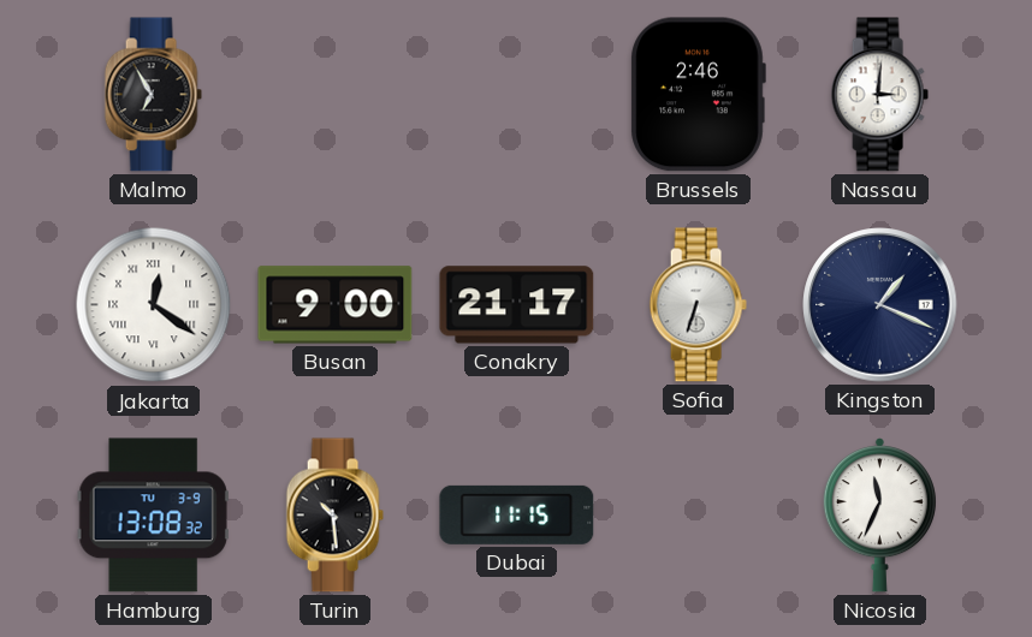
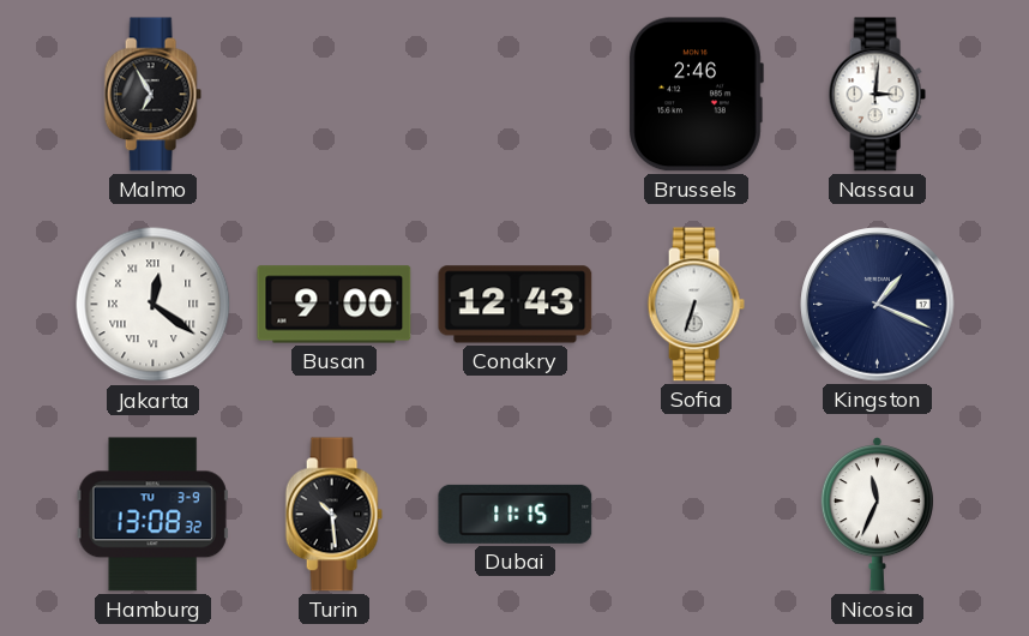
Conakry: 21:17 -> 12:43
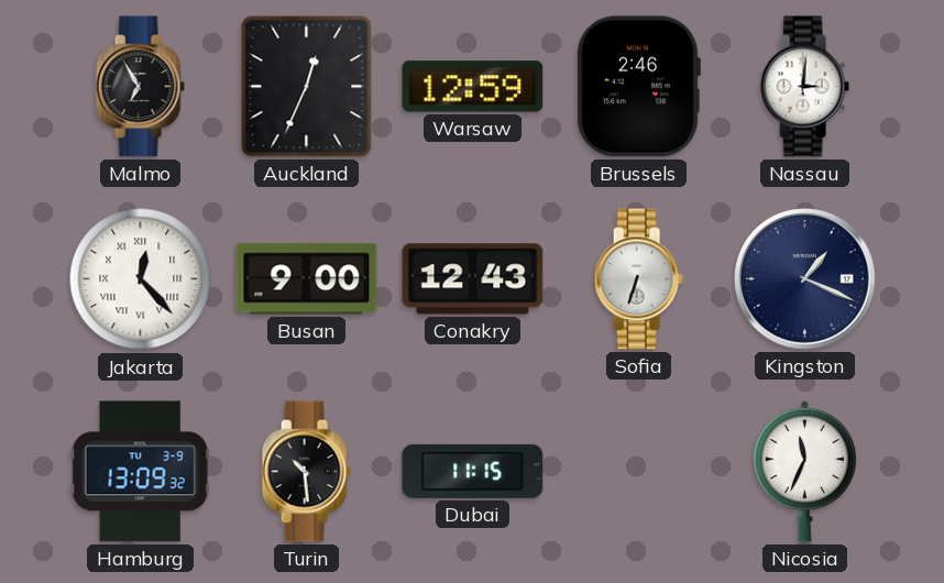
Auckland: none -> 12:34
Warsaw: none -> 12:59
Jakarta: 12:21 -> 12:23
Hamburg: 13:08 -> 13:09
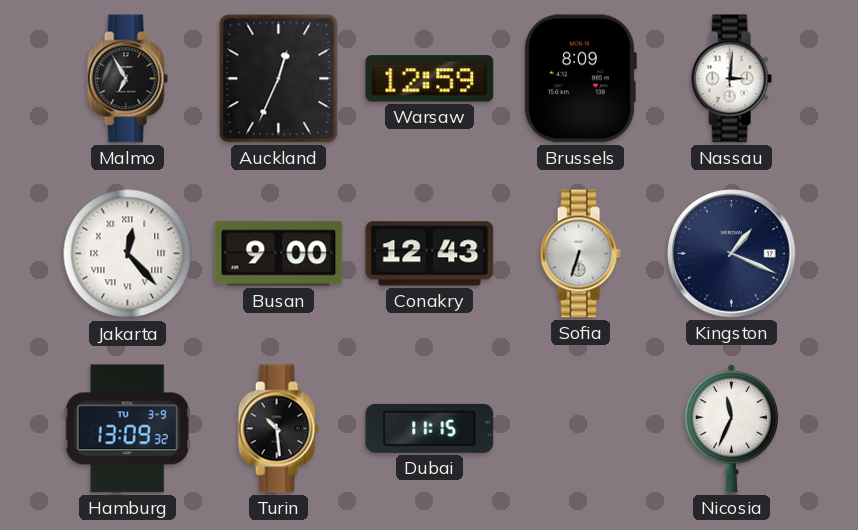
Brussels: 2:46 -> 8:09
